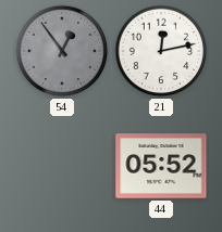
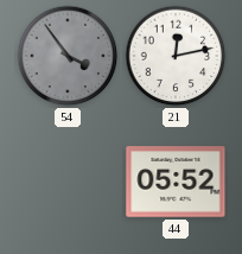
54: 12:54 -> 3:54
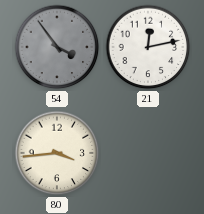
80: none -> 3:44
44: 05:52 -> none
